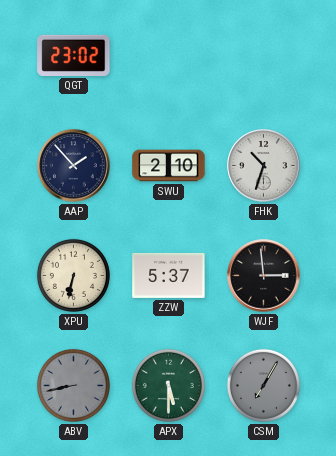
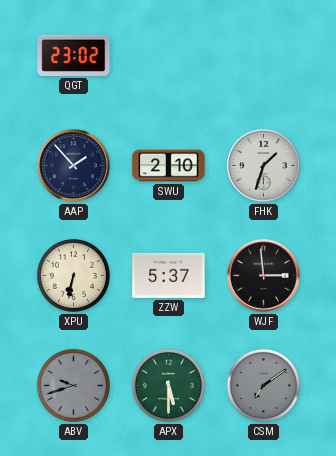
FHK: 10:33 -> 1:33
ABV: 8:43 -> 9:42
CSM: 7:05 -> 7:09
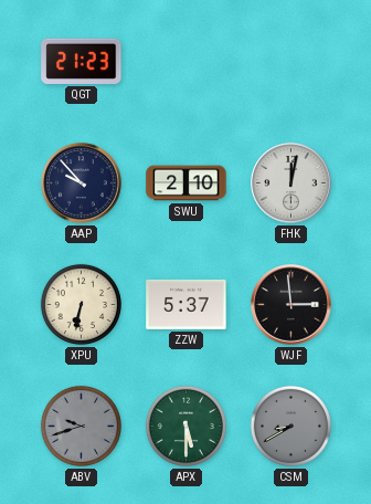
QGT: 23:02 -> 21:23
AAP: 1:53 -> 9:53
FHK: 1:33 -> 12:02
CSM: 7:09 -> 8:40
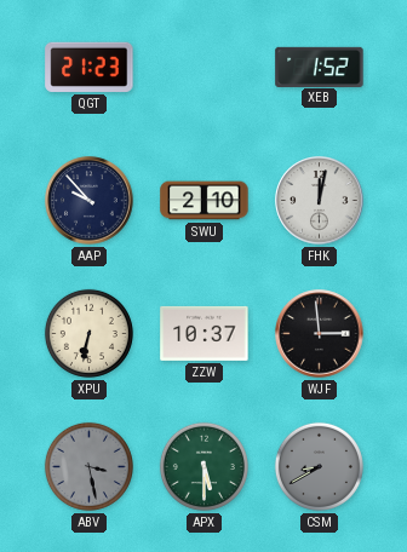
XEB: none -> 1:52
ZZW: 5:37 -> 10:37
ABV: 9:42 -> 3:28
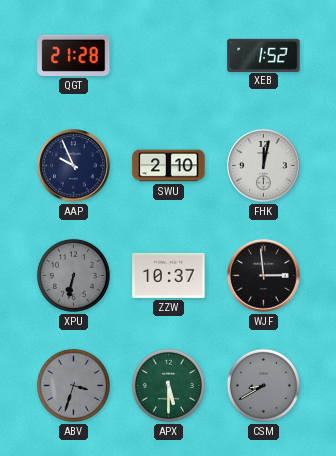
QGT: 21:23 -> 21:28
AAP: 9:53 -> 9:56
XPU dial: cream -> grey
ABV: 3:28 -> 3:33
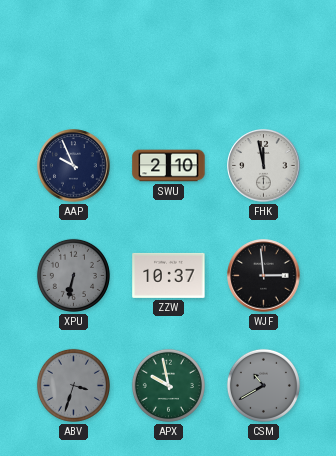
QGT: 21:28 -> none
XEB: 1:52 -> none
FHK: 12:02 -> 11:58
APX: 5:30 -> 9:58
CSM: 8:40 -> 10:40
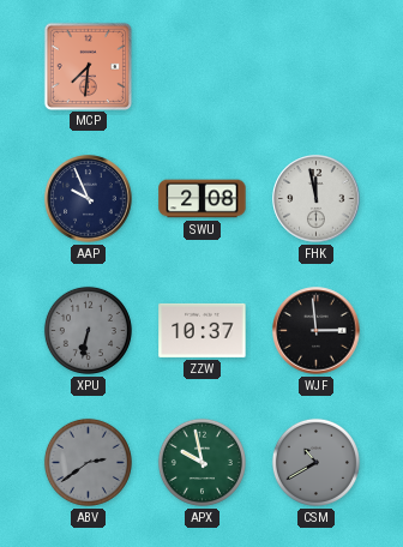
MCP: none -> 7:31
SWU: 2:10 -> 2:08
ABV: 3:33 -> 2:39
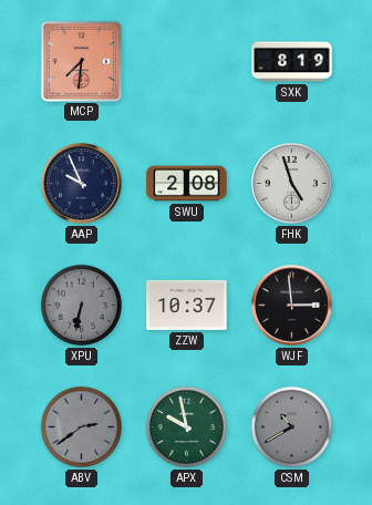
SXK: none -> 8:19
FHK: 11:58 -> 4:57
